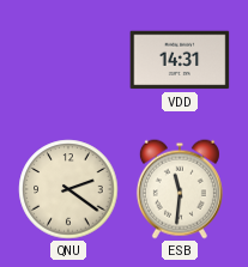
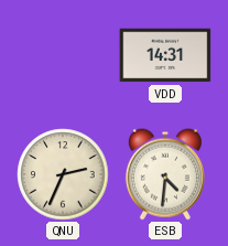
QNU: 2:21 -> 2:34
ESB: 11:31 -> 4:31
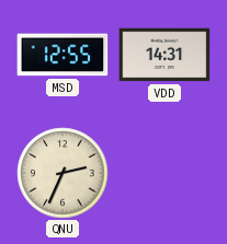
MSD: none -> 12:55
ESB: 4:31 -> none
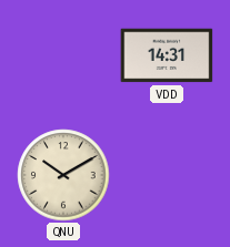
MSD: 12:55 -> none
QNU: 2:34 -> 10:10
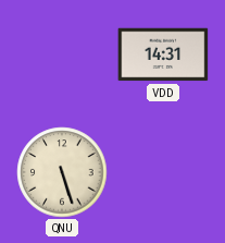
QNU: 10:10 -> 5:27
